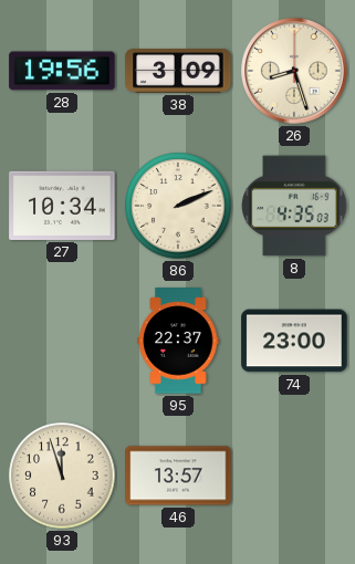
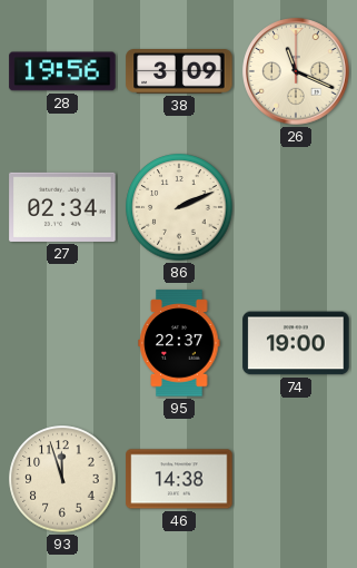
26: 8:27 -> 11:19
27: 10:34 -> 02:34
8: 4:35 -> none
74: 23:00 -> 19:00
46: 13:57 -> 14:38
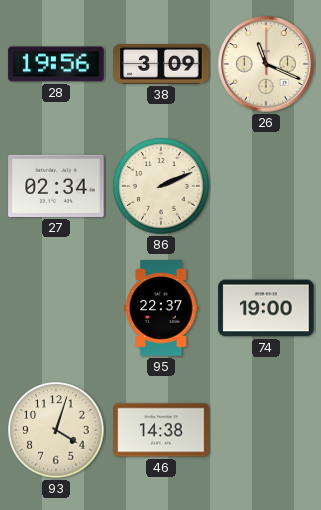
93: 11:57 -> 4:03
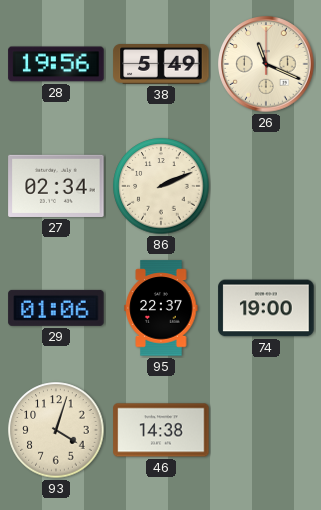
38: 3:09 -> 5:49
29: none -> 01:06
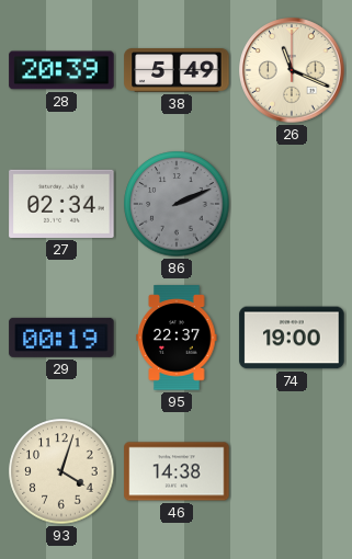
28: 19:56 -> 20:39
86 dial: cream -> grey
29: 01:06 -> 00:19
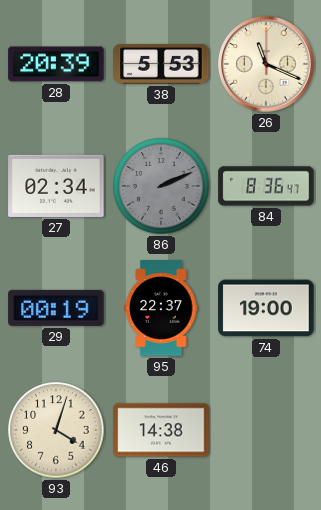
38: 5:49 -> 5:53
84: none -> 8:36
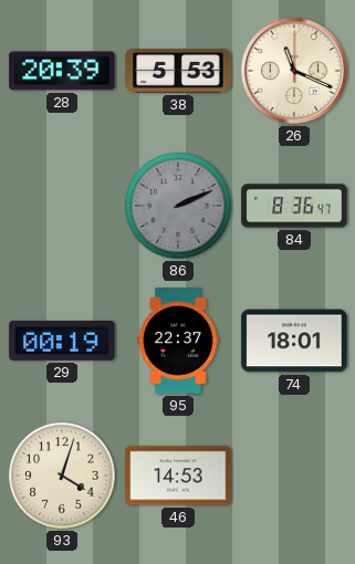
27: 02:34 -> none
74: 19:00 -> 18:01
46: 14:38 -> 14:53
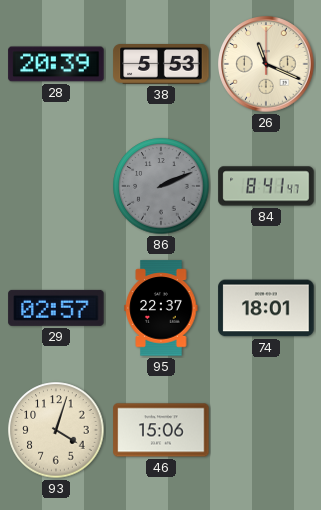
84: 8:36 -> 8:41
29: 00:19 -> 02:57
46: 14:53 -> 15:06
